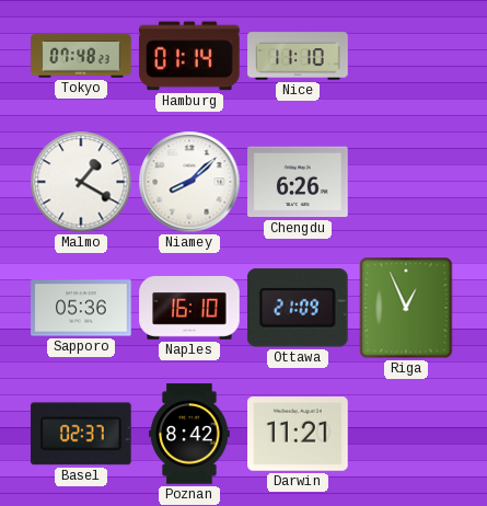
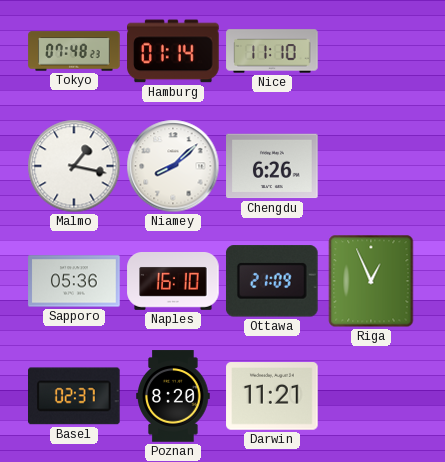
Malmo: 1:20 -> 1:17
Poznan: 8:42 -> 8:20
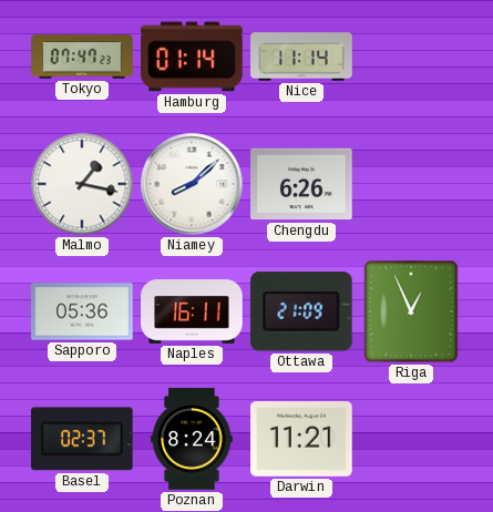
Tokyo: 07:48 -> 07:47
Nice: 11:10 -> 11:14
Naples: 16:10 -> 16:11
Poznan: 8:20 -> 8:24
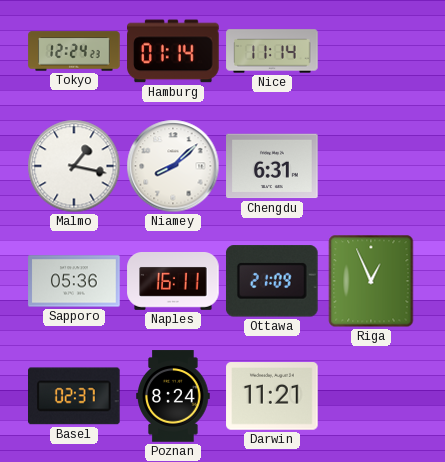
Tokyo: 07:47 -> 12:24
Chengdu: 6:26 -> 6:31
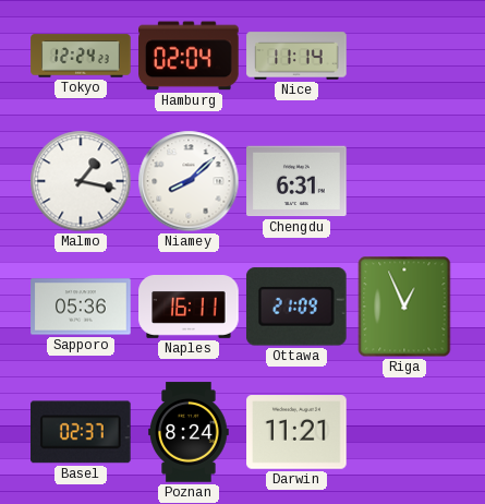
Hamburg: 01:14 -> 02:04
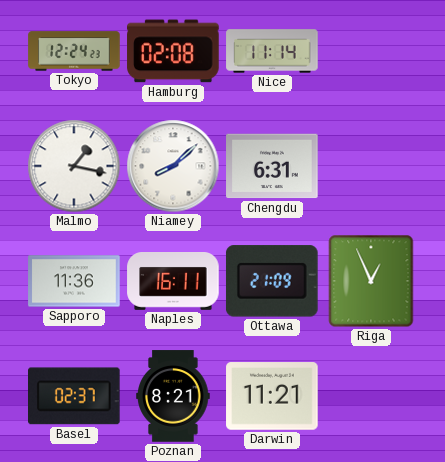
Hamburg: 02:04 -> 02:08
Sapporo: 05:36 -> 11:36
Poznan: 8:24 -> 8:21
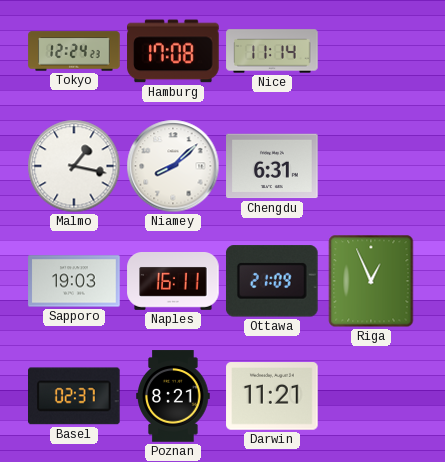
Hamburg: 02:08 -> 17:08
Sapporo: 11:36 -> 19:03
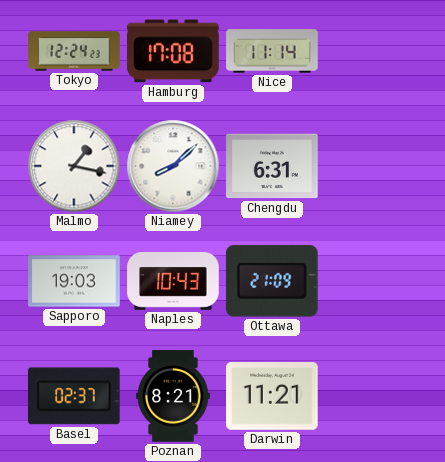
Naples: 16:11 -> 10:43
Riga: 12:56 -> none
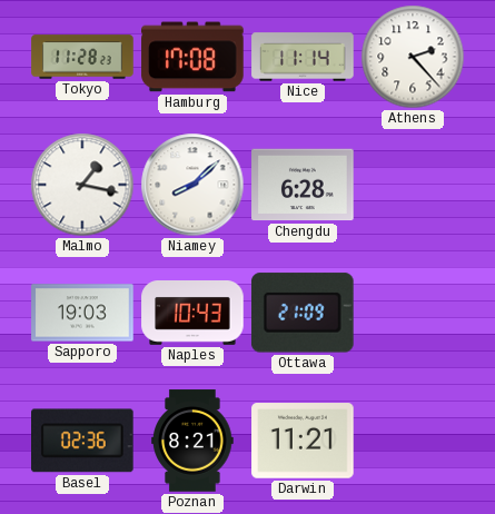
Tokyo: 12:24 -> 11:28
Athens: none -> 2:23
Chengdu: 6:31 -> 6:28
Basel: 02:37 -> 02:36
